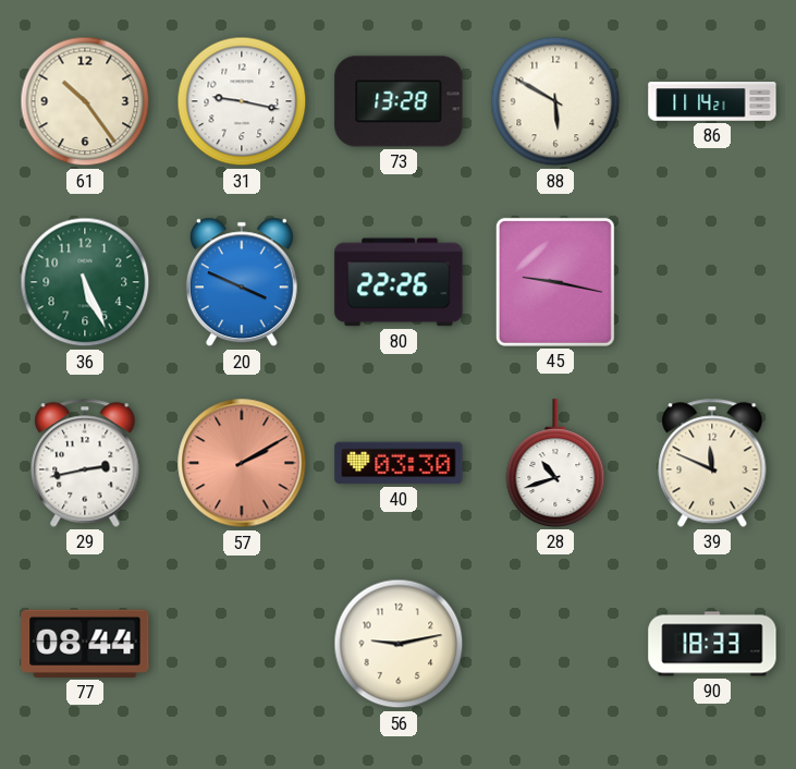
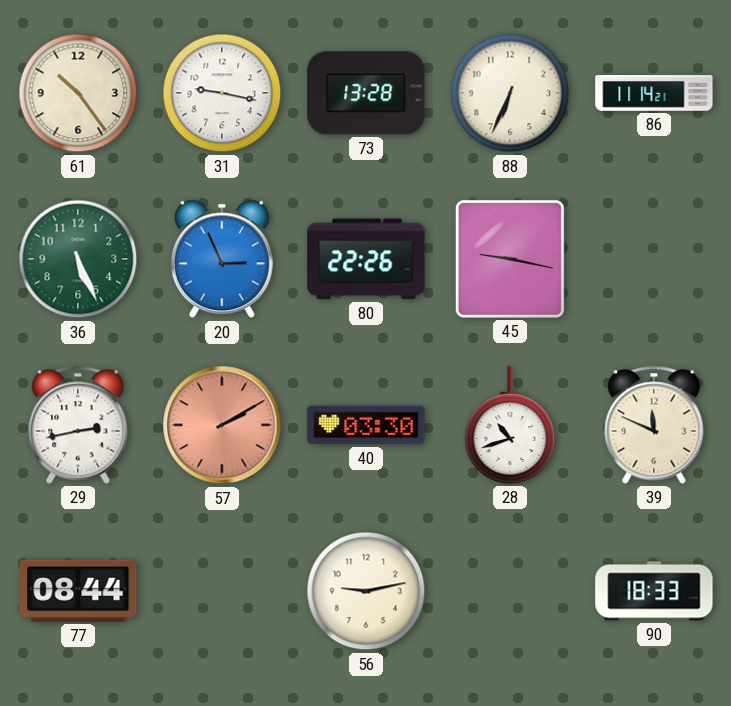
88: 5:50 -> 6:34
20: 3:49 -> 2:56
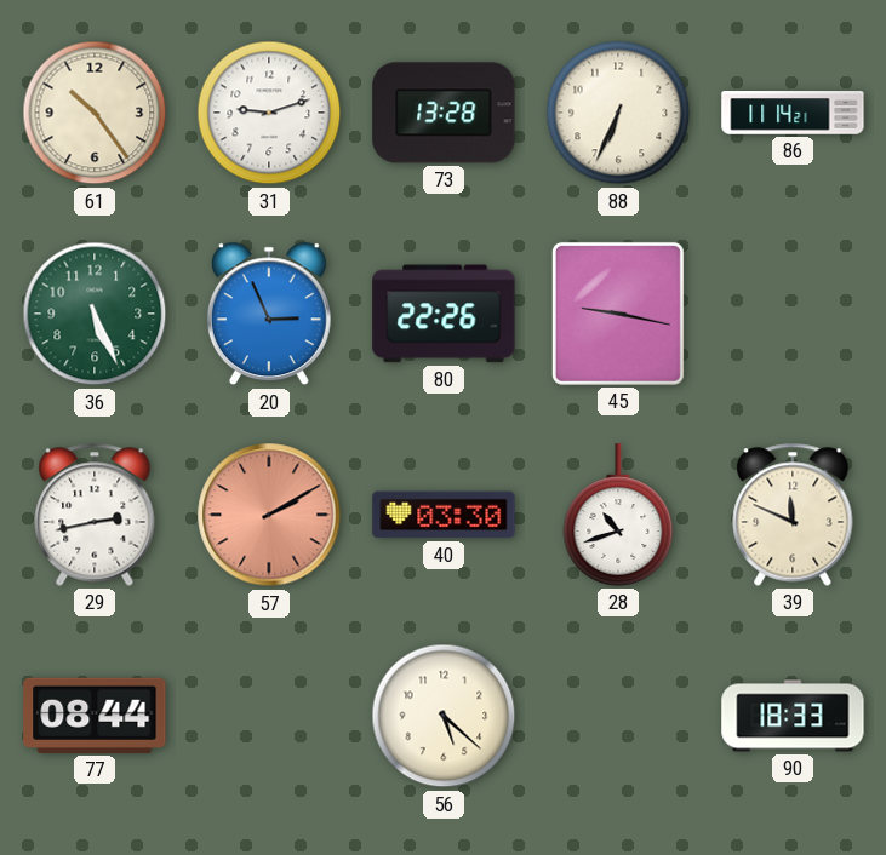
31: 9:17 -> 9:12
56: 9:13 -> 5:22
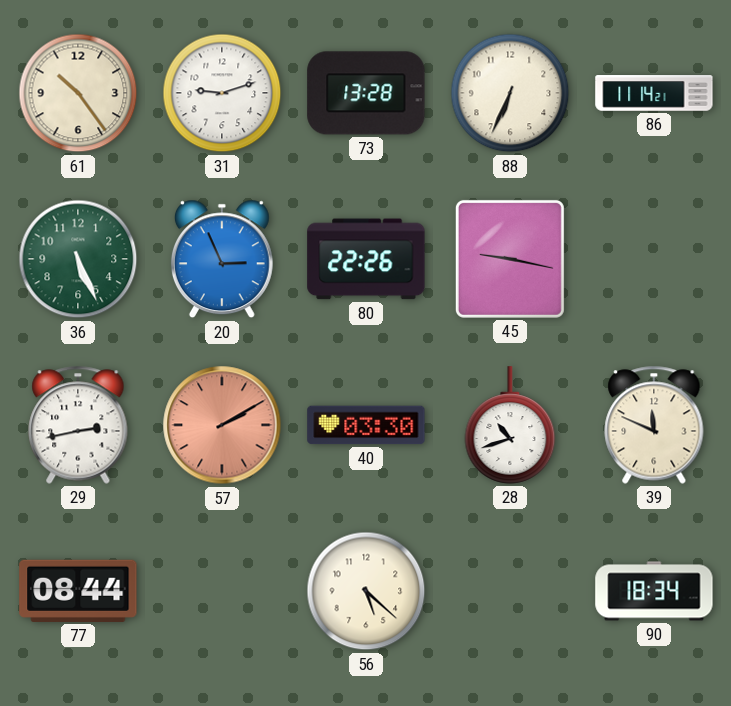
90: 18:33 -> 18:34
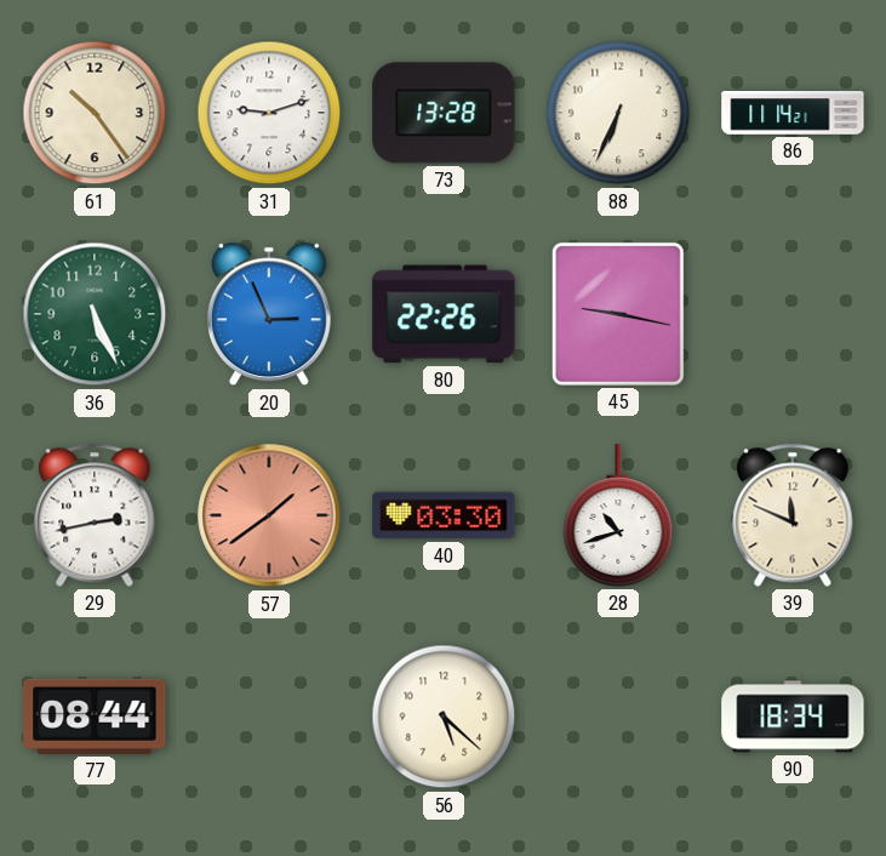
57: 2:10 -> 1:39
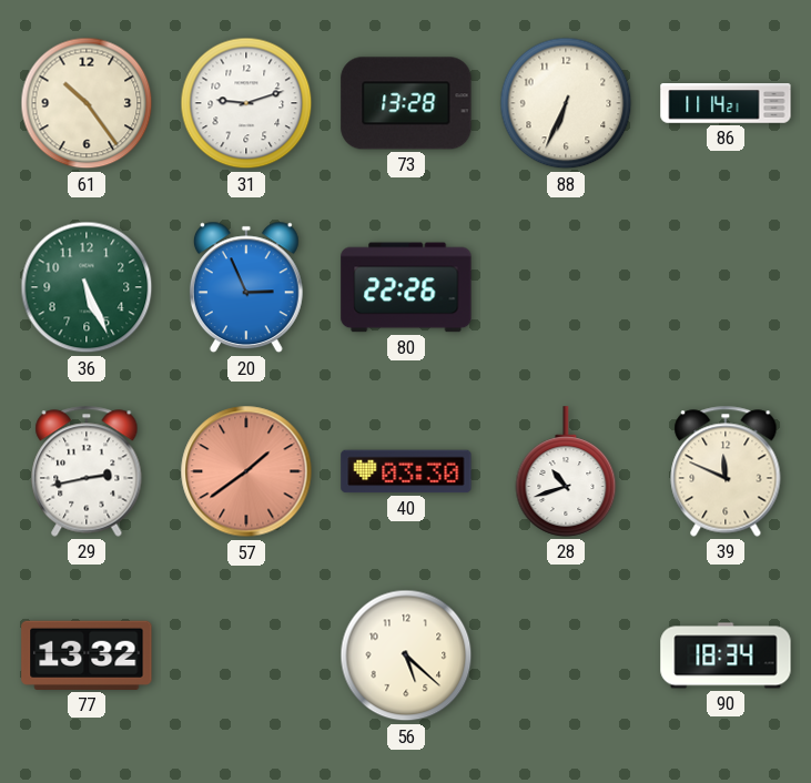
45: 9:17 -> none
77: 08:44 -> 13:32
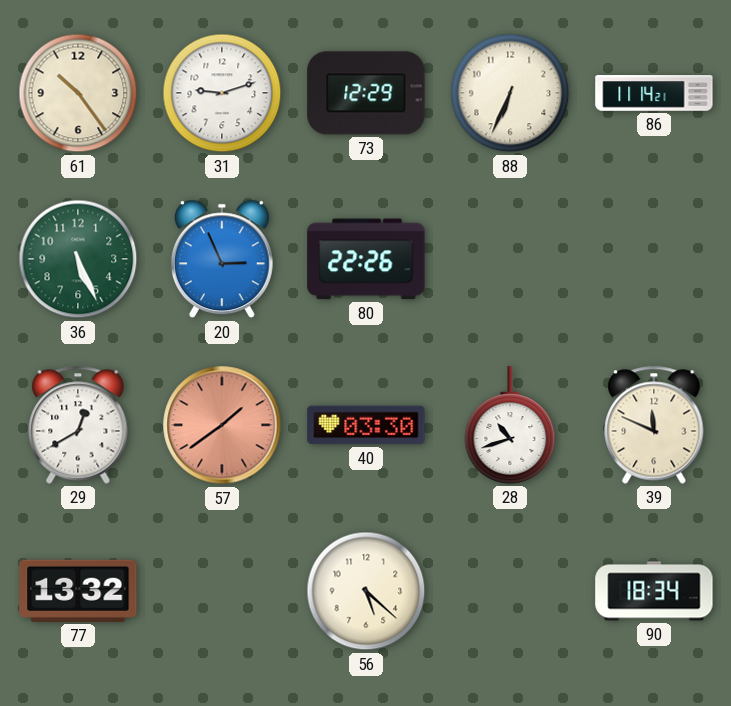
73: 13:28 -> 12:29
29: 2:43 -> 12:40
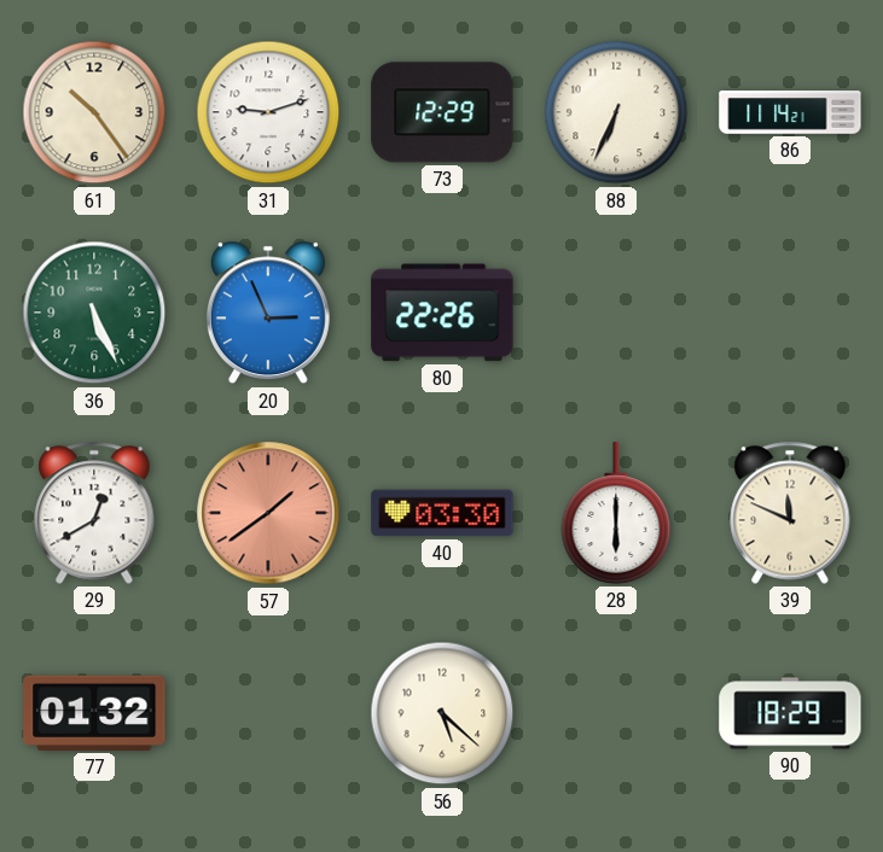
28: 10:42 -> 6:00
77: 13:32 -> 01:32
90: 18:34 -> 18:29
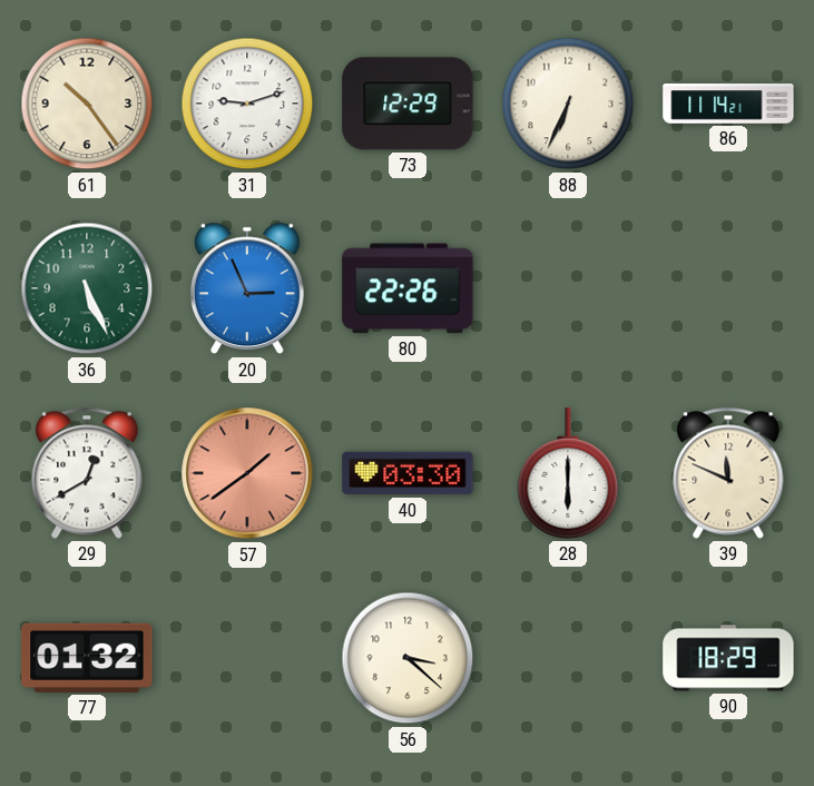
56: 5:22 -> 3:22
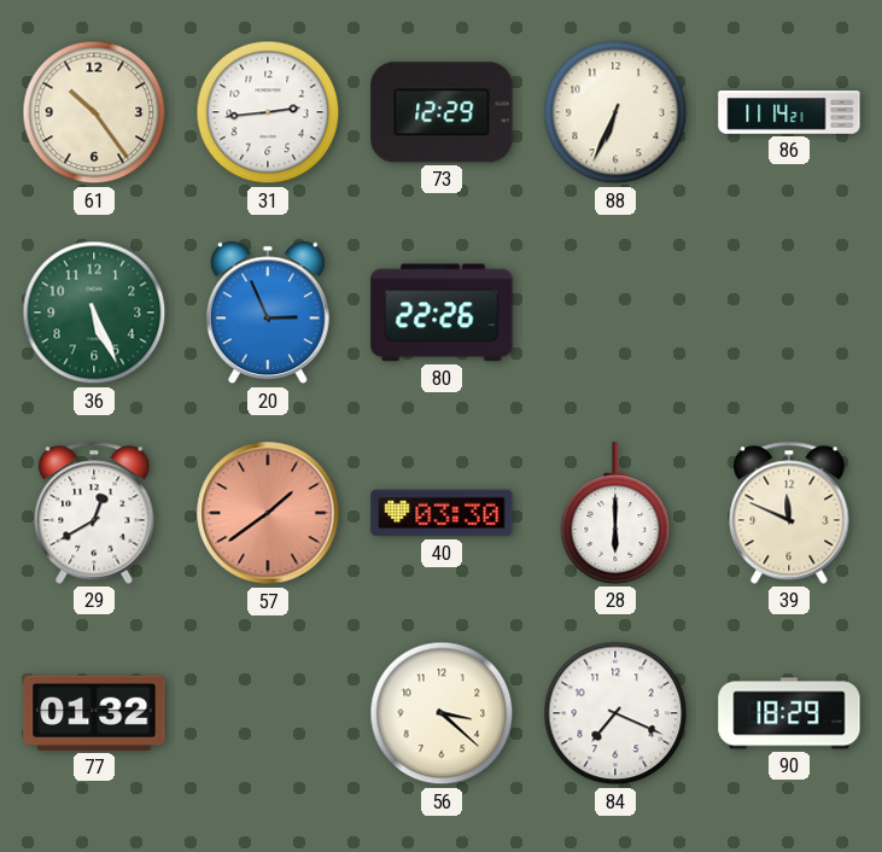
31: 9:12 -> 2:44
84: none -> 7:19
